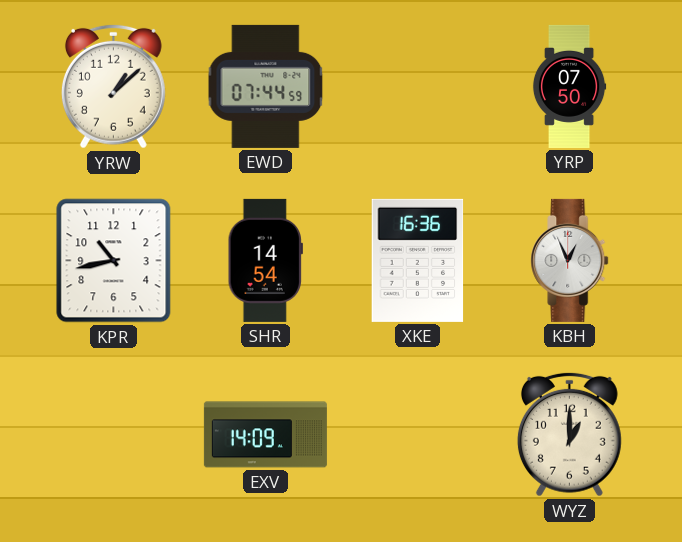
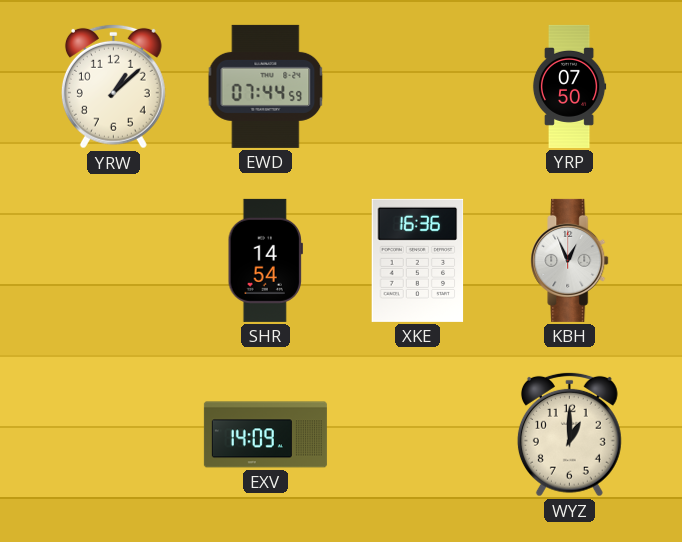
KPR: 10:43 -> none
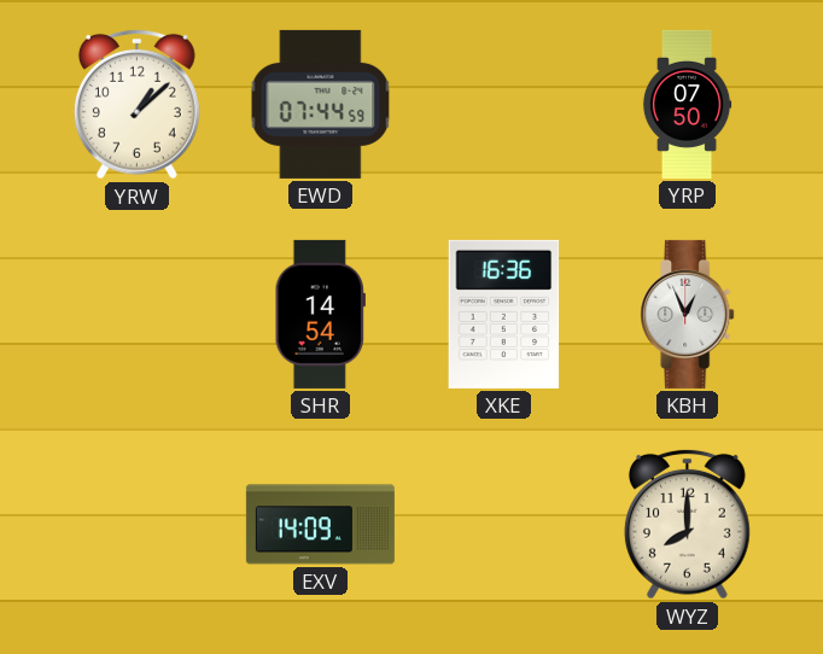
WYZ: 1:00 -> 8:00
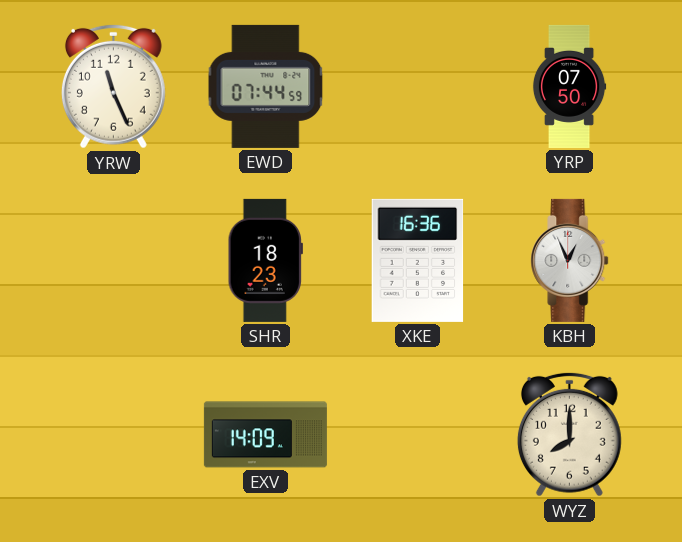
YRW: 1:08 -> 11:26
SHR: 14:54 -> 18:23
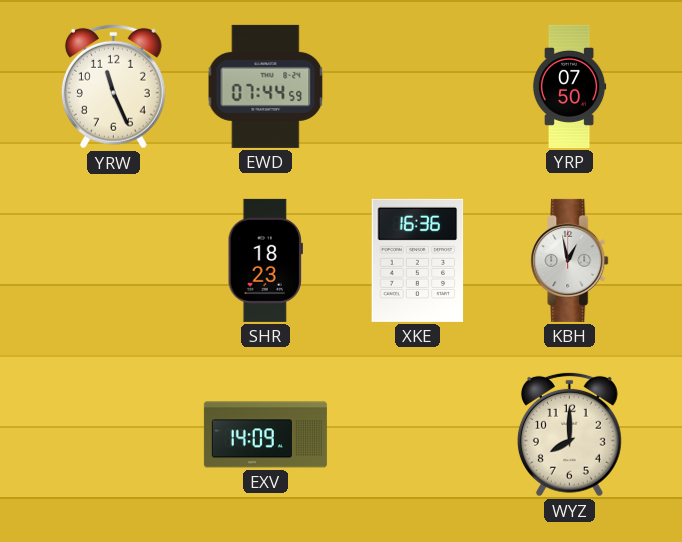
KBH: 12:56 -> 12:58
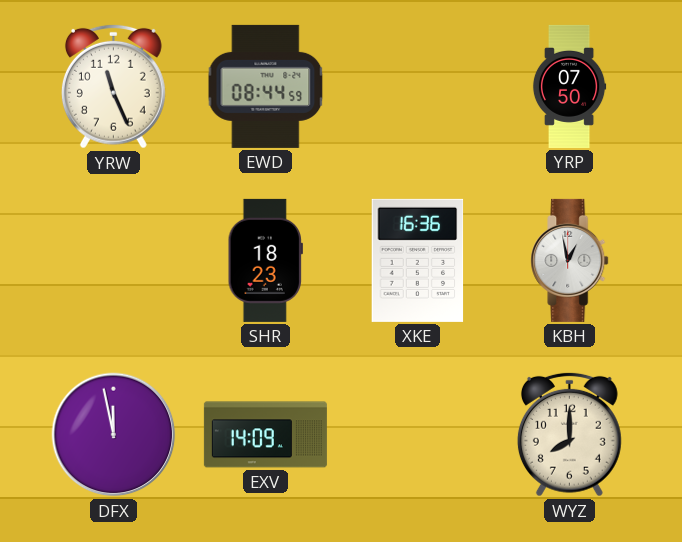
EWD: 07:44 -> 08:44
DFX: none -> 11:58
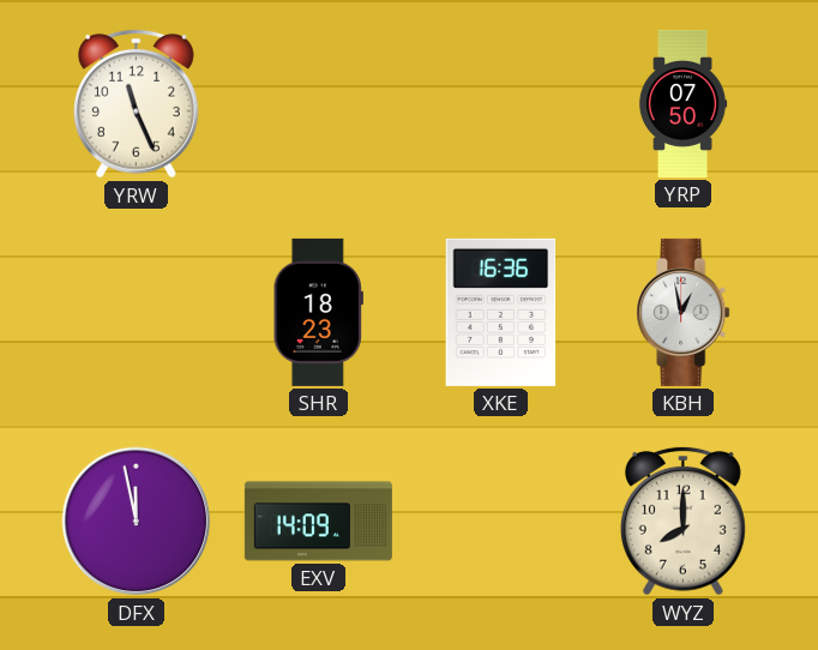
EWD: 08:44 -> none
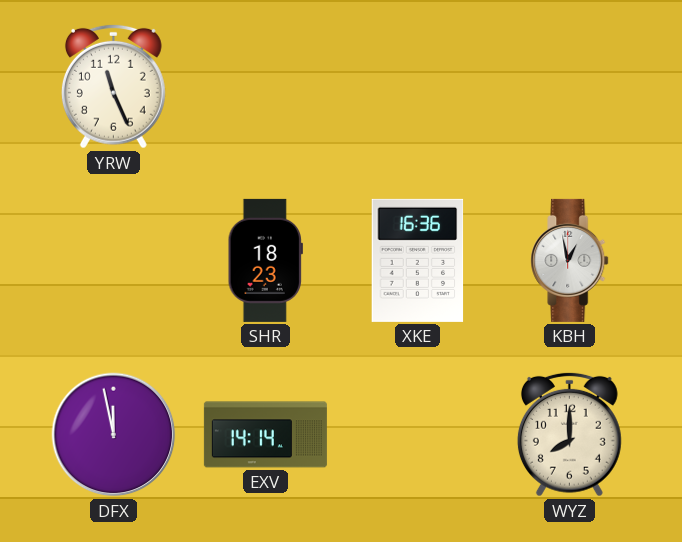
YRP: 07:50 -> none
EXV: 14:09 -> 14:14
